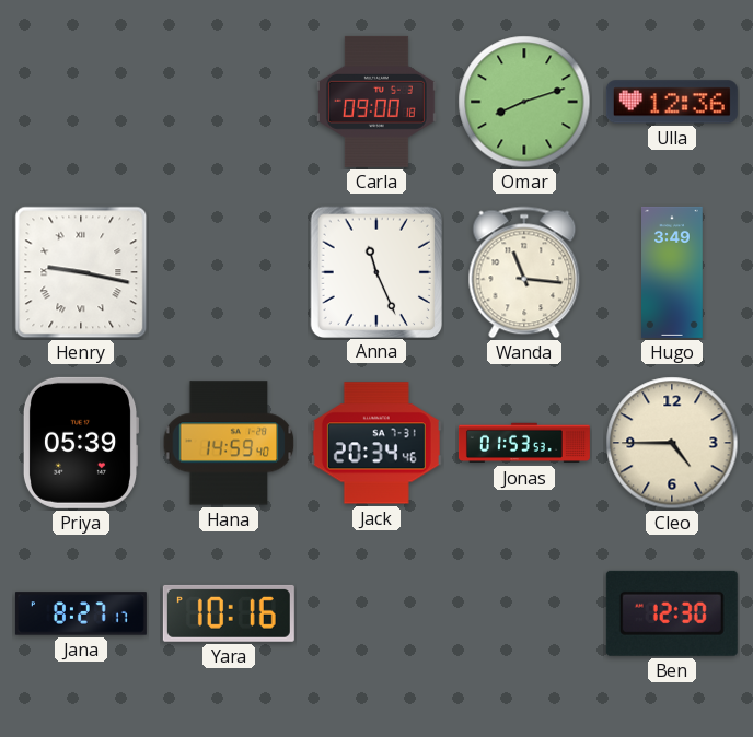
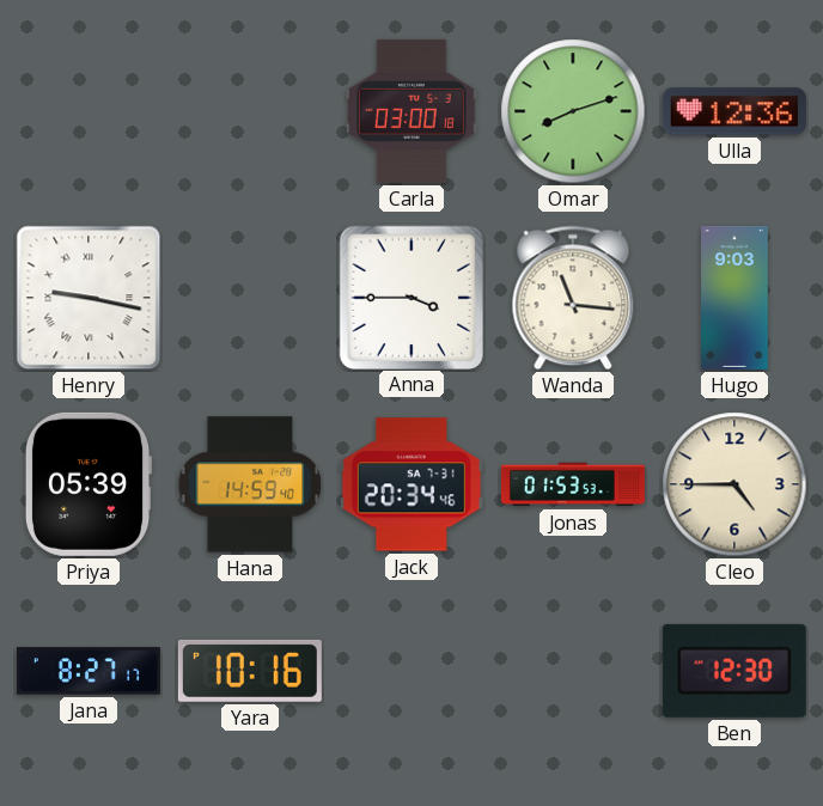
Carla: 09:00 -> 03:00
Anna: 11:26 -> 3:45
Hugo: 3:49 -> 9:03
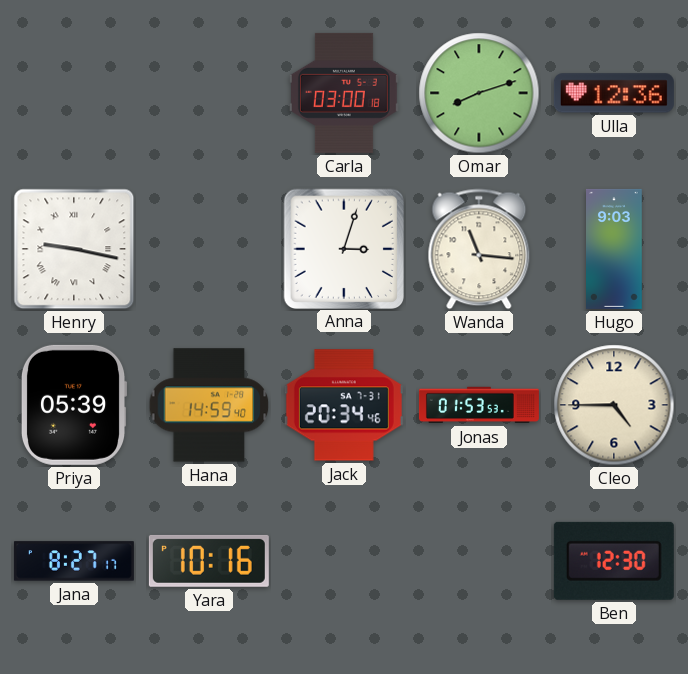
Anna: 3:45 -> 3:03
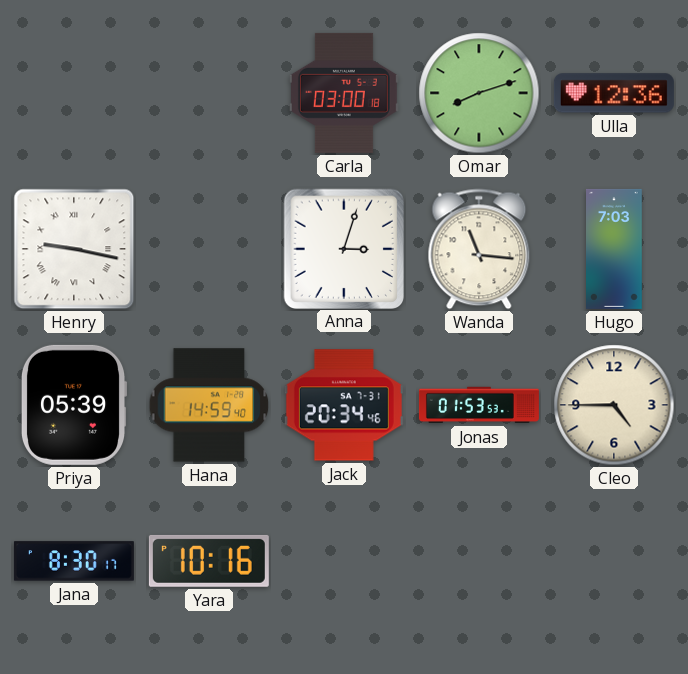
Hugo: 9:03 -> 7:03
Jana: 8:27 -> 8:30
Ben: 12:30 -> none
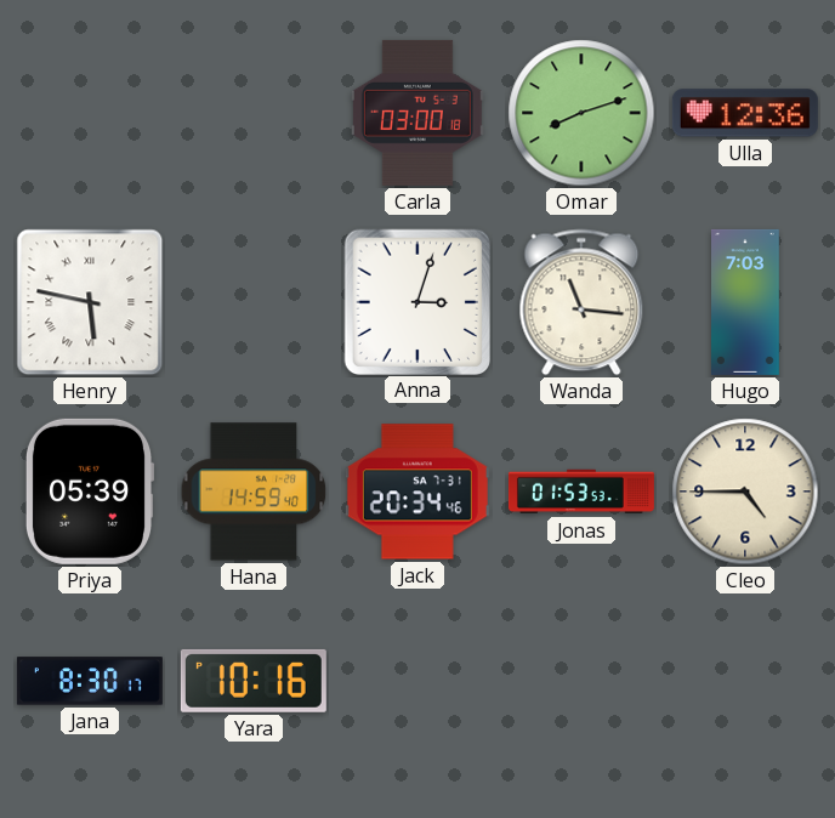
Henry: 9:17 -> 5:47
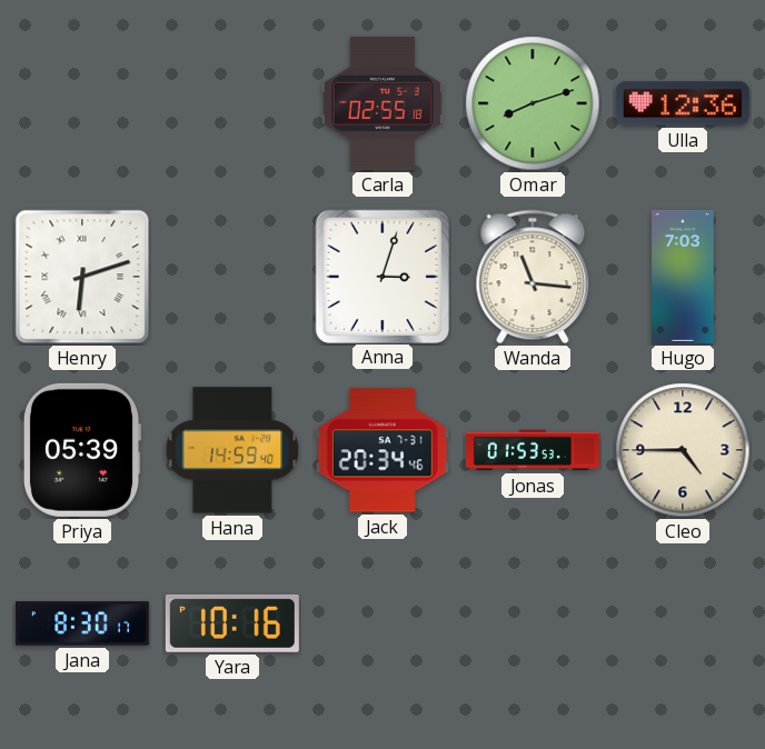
Carla: 03:00 -> 02:55
Henry: 5:47 -> 6:12
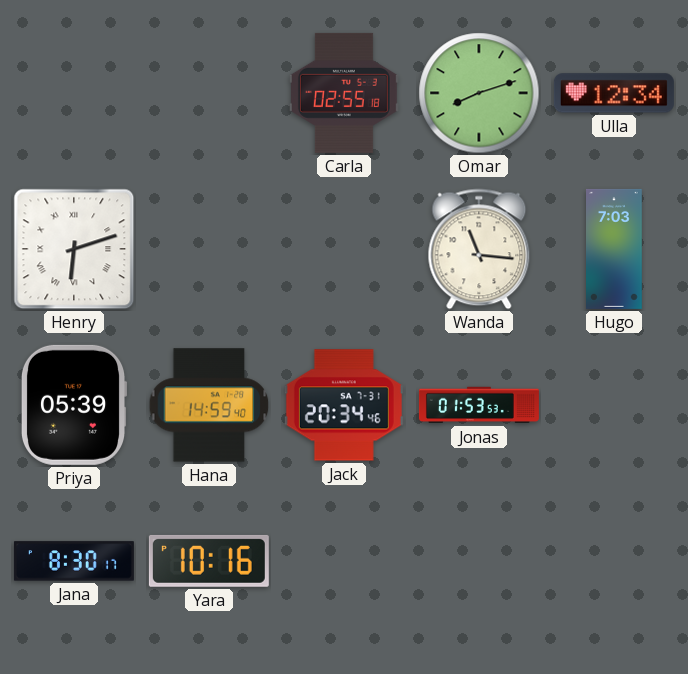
Ulla: 12:36 -> 12:34
Anna: 3:03 -> none
Cleo: 4:45 -> none
